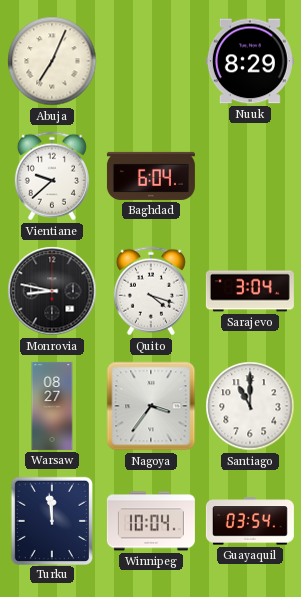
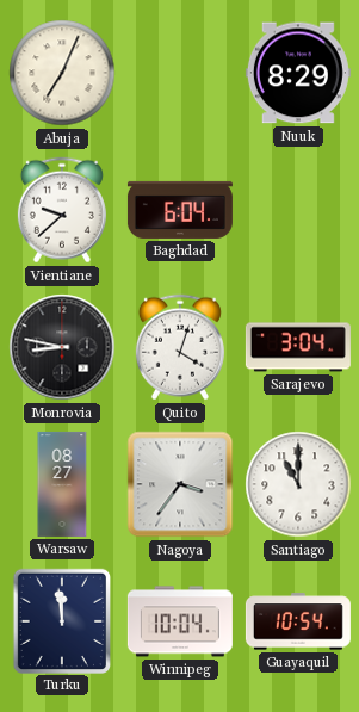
Quito: 4:18 -> 4:03
Guayaquil: 03:54 -> 10:54
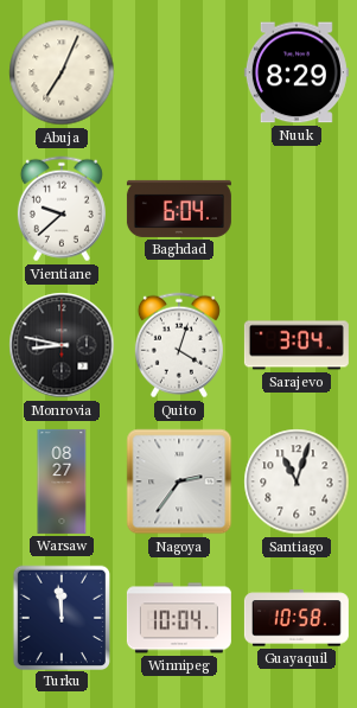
Nagoya: 3:36 -> 2:36
Santiago: 11:00 -> 11:03
Guayaquil: 10:54 -> 10:58
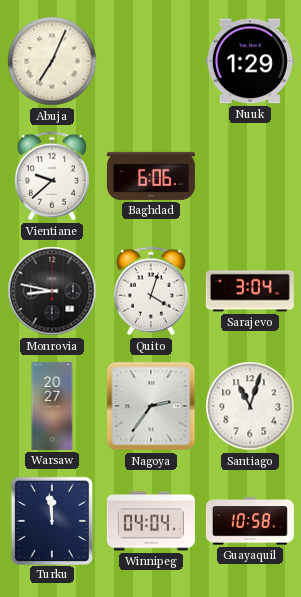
Nuuk: 8:29 -> 1:29
Baghdad: 6:04 -> 6:06
Warsaw: 08:27 -> 20:27
Winnipeg: 10:04 -> 04:04
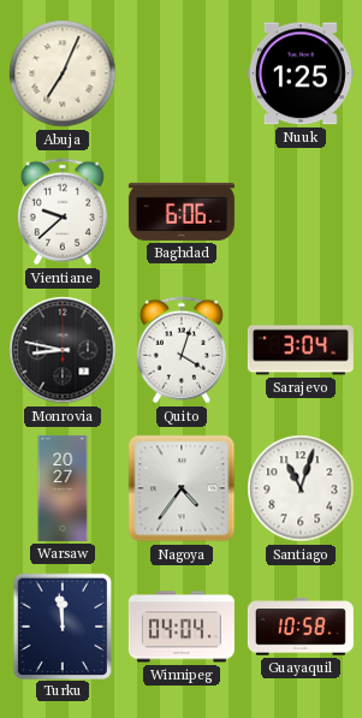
Nuuk: 1:29 -> 1:25
Nagoya: 2:36 -> 4:36
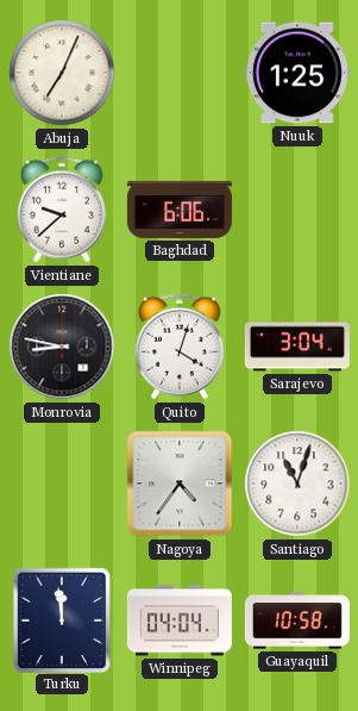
Warsaw: 20:27 -> none
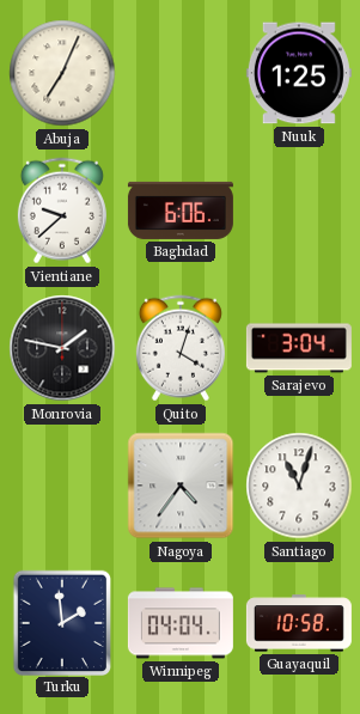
Monrovia: 8:47 -> 1:47
Turku: 11:59 -> 1:59
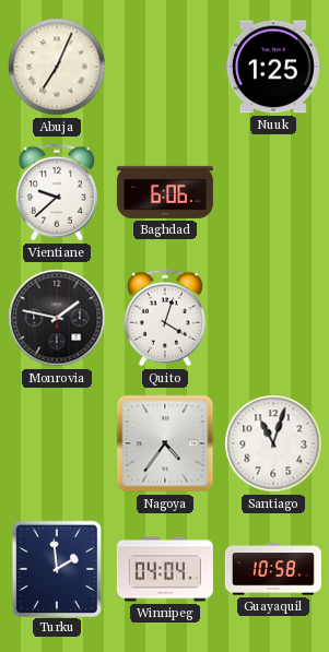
Sarajevo: 3:04 -> none
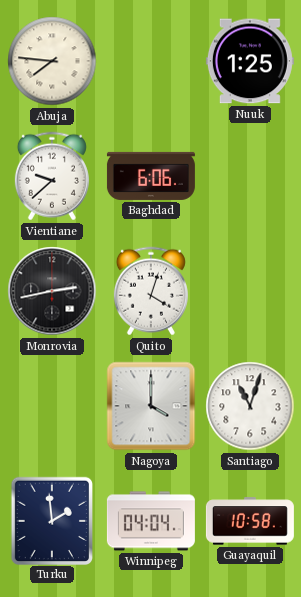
Abuja: 7:04 -> 7:46
Monrovia: 1:47 -> 2:43
Nagoya: 4:36 -> 4:00
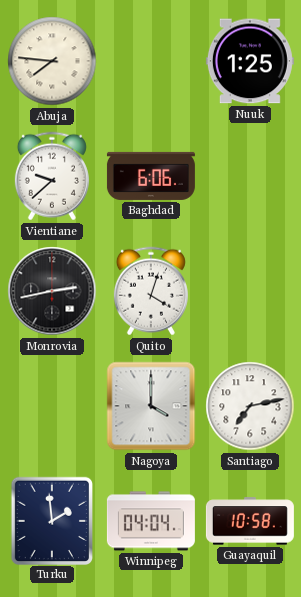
Santiago: 11:03 -> 7:13
